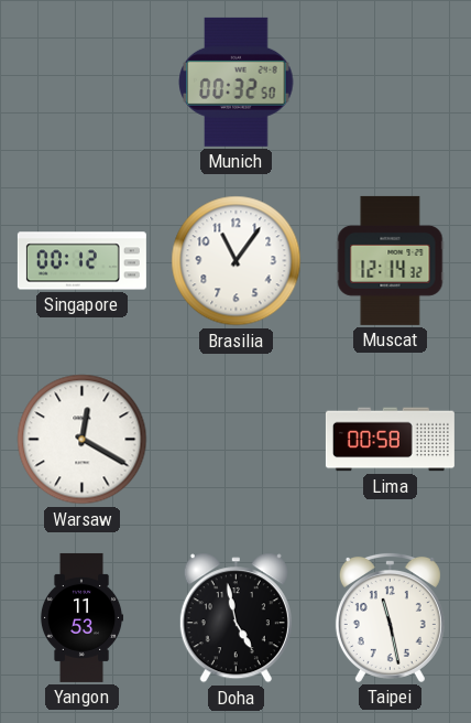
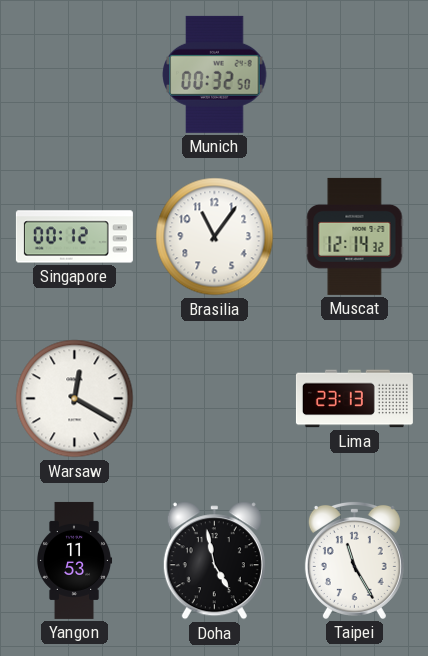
Lima: 00:58 -> 23:13
Taipei: 11:28 -> 11:25
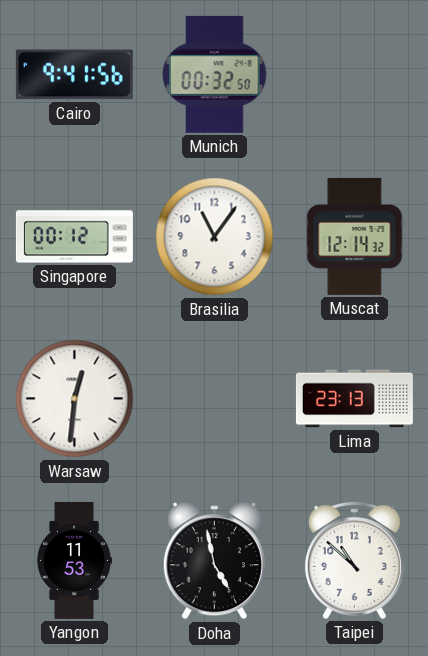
Cairo: none -> 9:41
Warsaw: 12:20 -> 12:31
Taipei: 11:25 -> 10:52
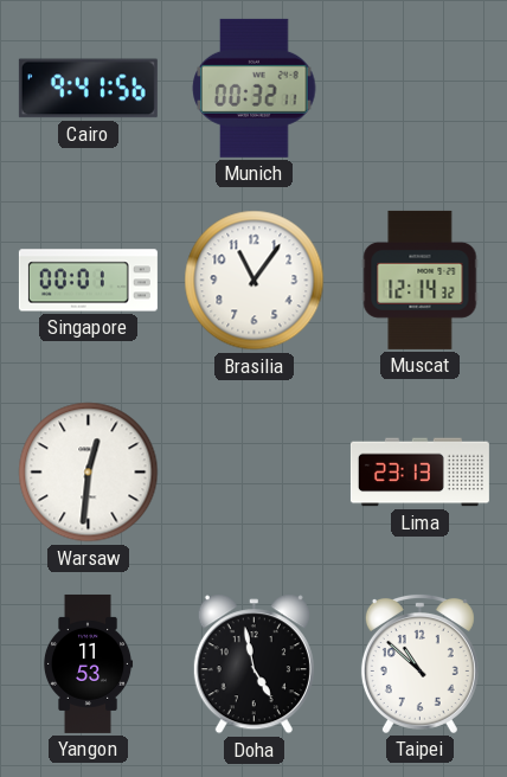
Munich: 00:32:50 -> 00:32:11
Singapore: 00:12 -> 00:01
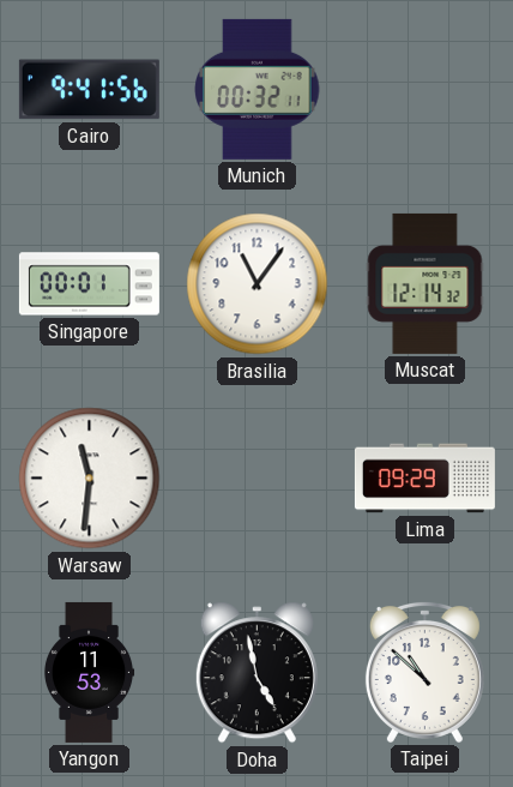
Warsaw: 12:31 -> 11:31
Lima: 23:13 -> 09:29
